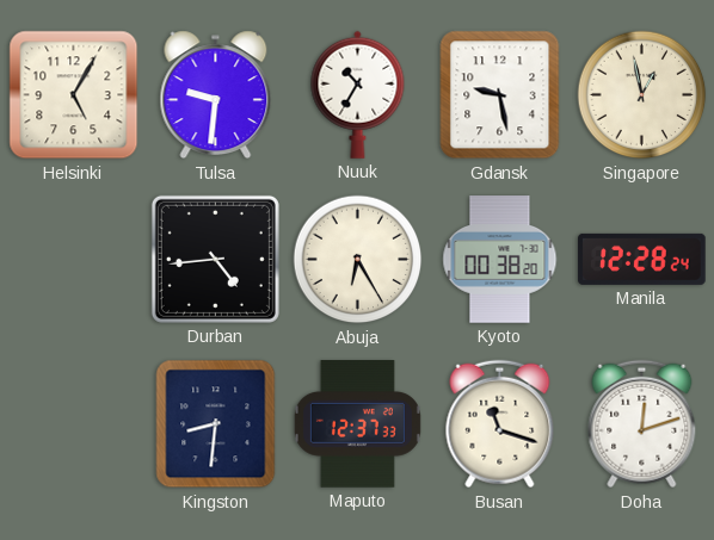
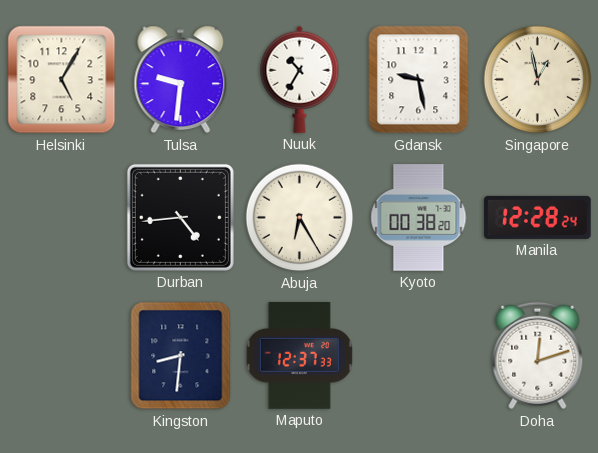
Busan: 11:18 -> none
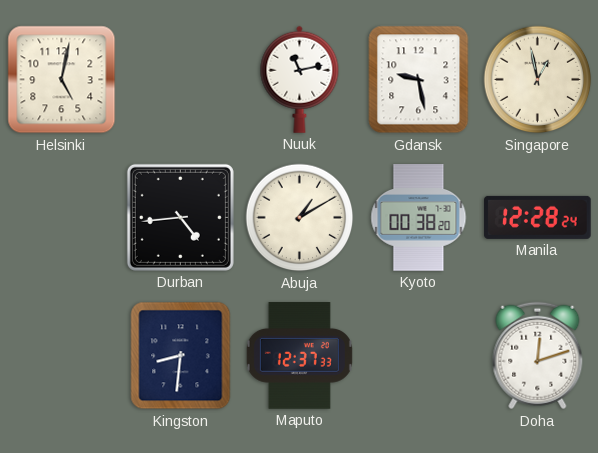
Helsinki: 5:05 -> 5:02
Tulsa: 9:31 -> none
Nuuk: 10:35 -> 11:13
Abuja: 6:25 -> 1:10
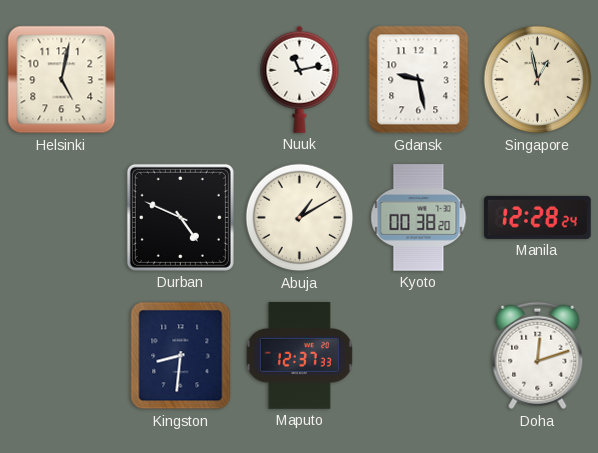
Durban: 4:44 -> 4:49
